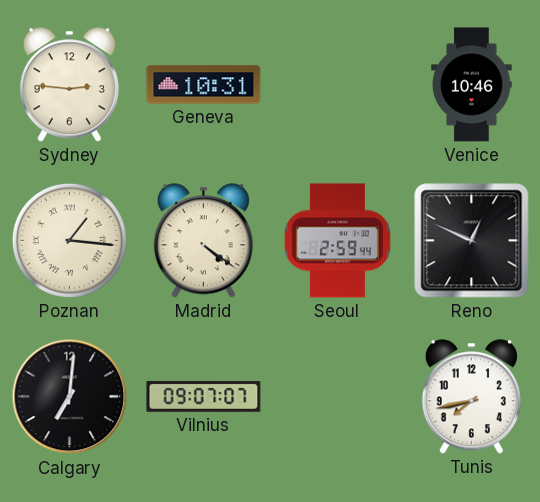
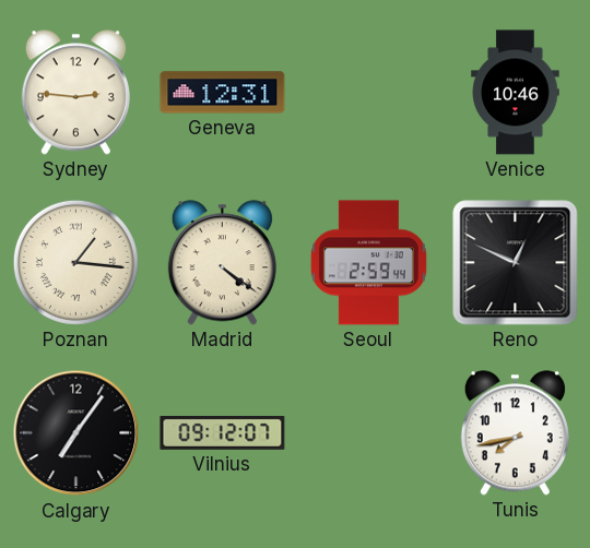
Geneva: 10:31 -> 12:31
Calgary: 7:01 -> 7:06
Vilnius: 09:07 -> 09:12
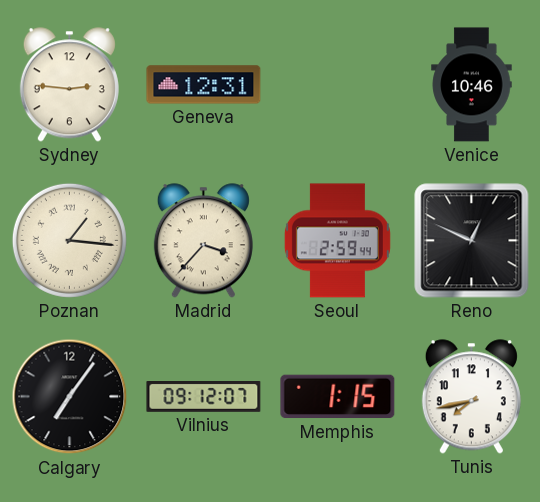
Madrid: 4:21 -> 3:37
Memphis: none -> 1:15
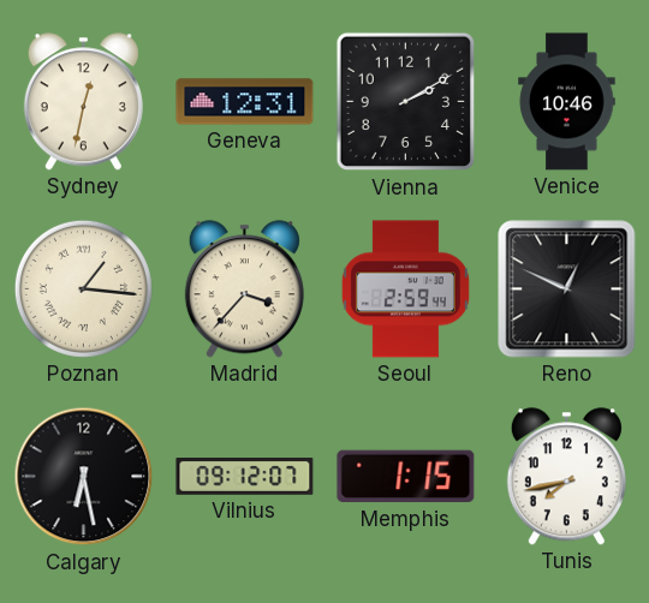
Sydney: 2:46 -> 12:32
Vienna: none -> 2:10
Calgary: 7:06 -> 6:28
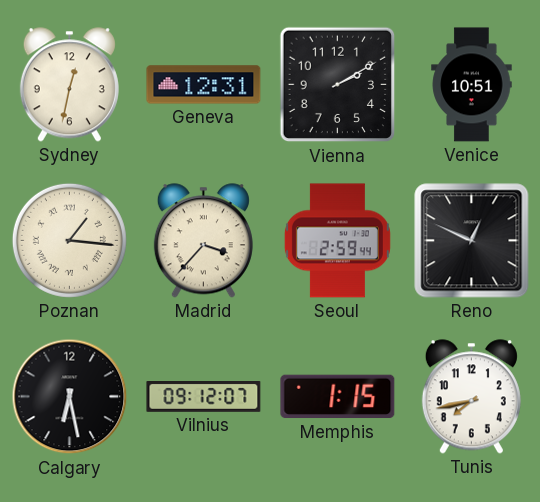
Venice: 10:46 -> 10:51
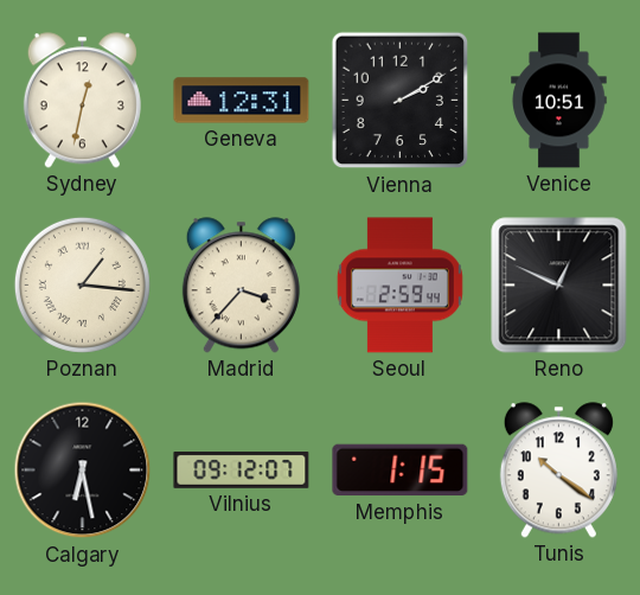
Tunis: 7:43 -> 10:21
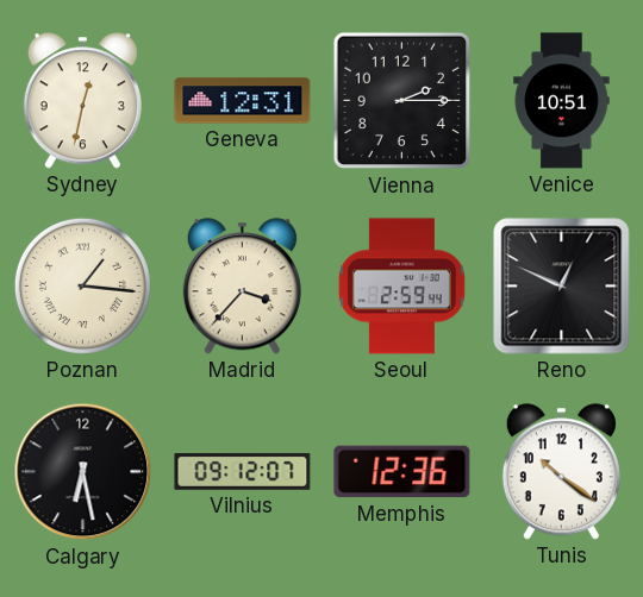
Vienna: 2:10 -> 2:15
Memphis: 1:15 -> 12:36
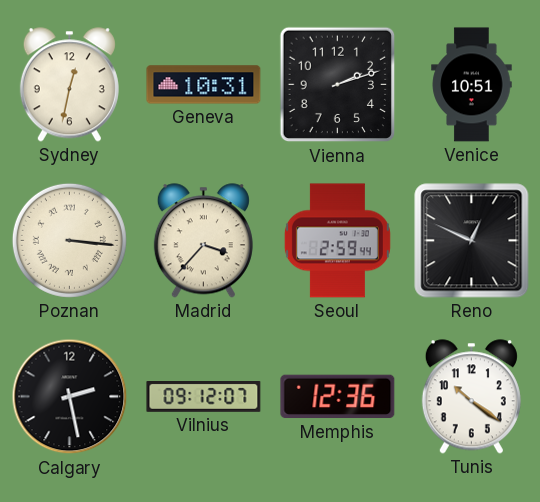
Geneva: 12:31 -> 10:31
Vienna: 2:15 -> 2:12
Poznan: 1:16 -> 3:16
Calgary: 6:28 -> 2:28
